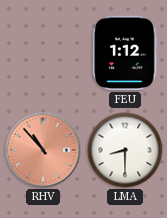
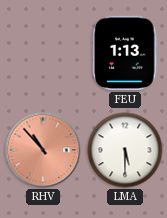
FEU: 1:12 -> 1:13
LMA: 8:30 -> 5:30
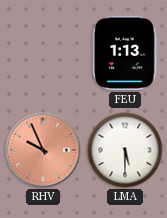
RHV: 10:53 -> 9:56
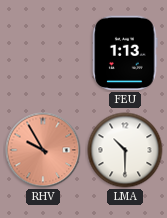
RHV: 9:56 -> 9:55
LMA: 5:30 -> 10:30
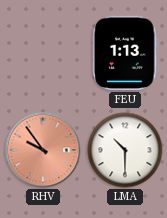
RHV: 9:55 -> 9:54
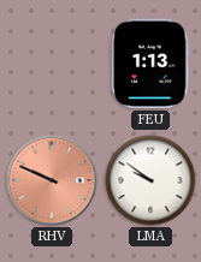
RHV: 9:54 -> 9:49
LMA: 10:30 -> 9:51
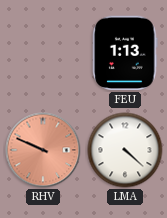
LMA: 9:51 -> 4:22
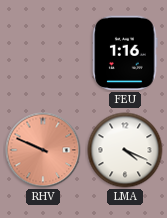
FEU: 1:13 -> 1:16
LMA: 4:22 -> 4:19
